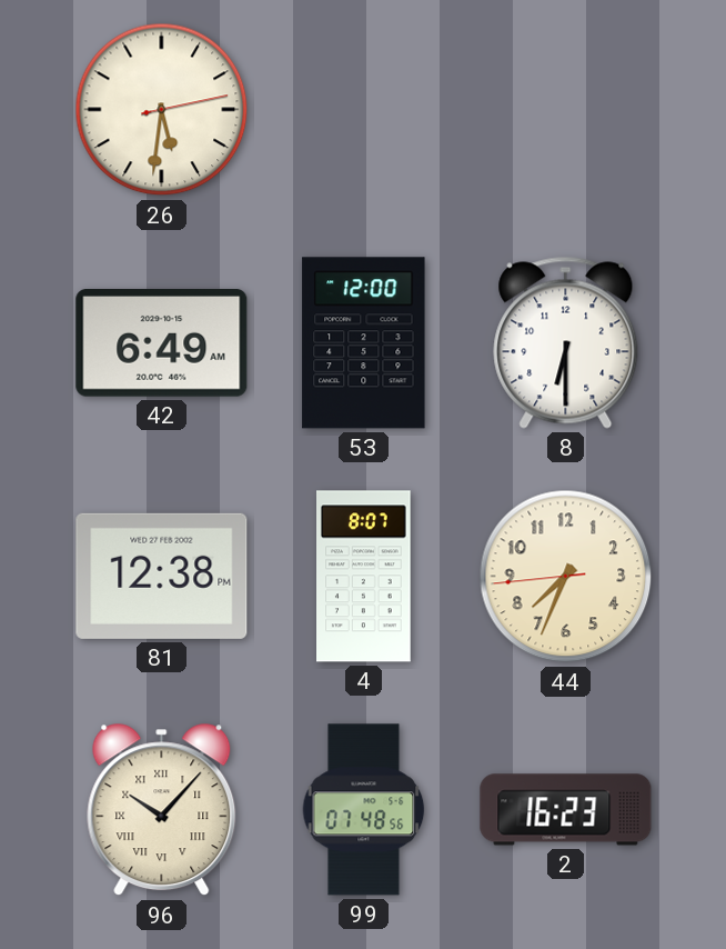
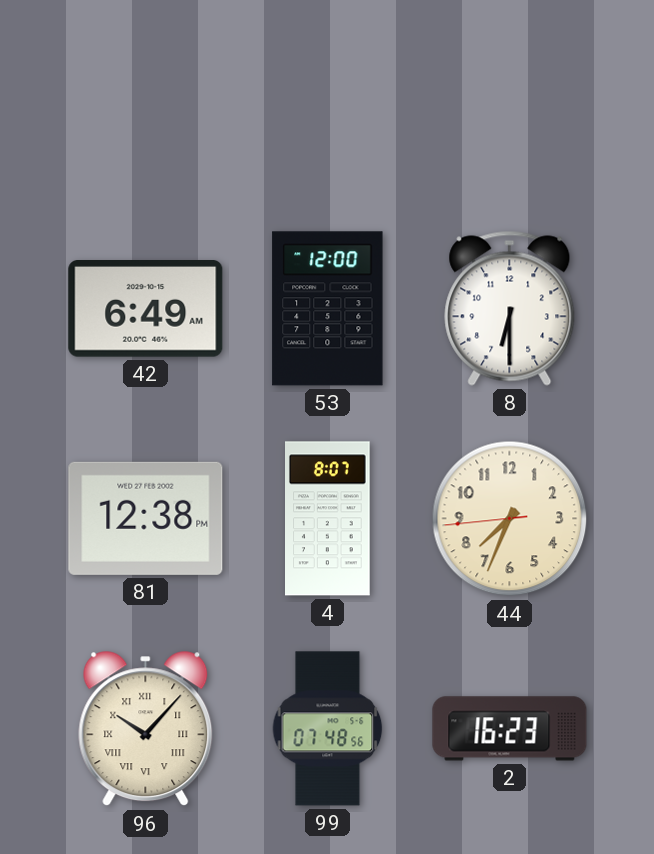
26: 5:31 -> none
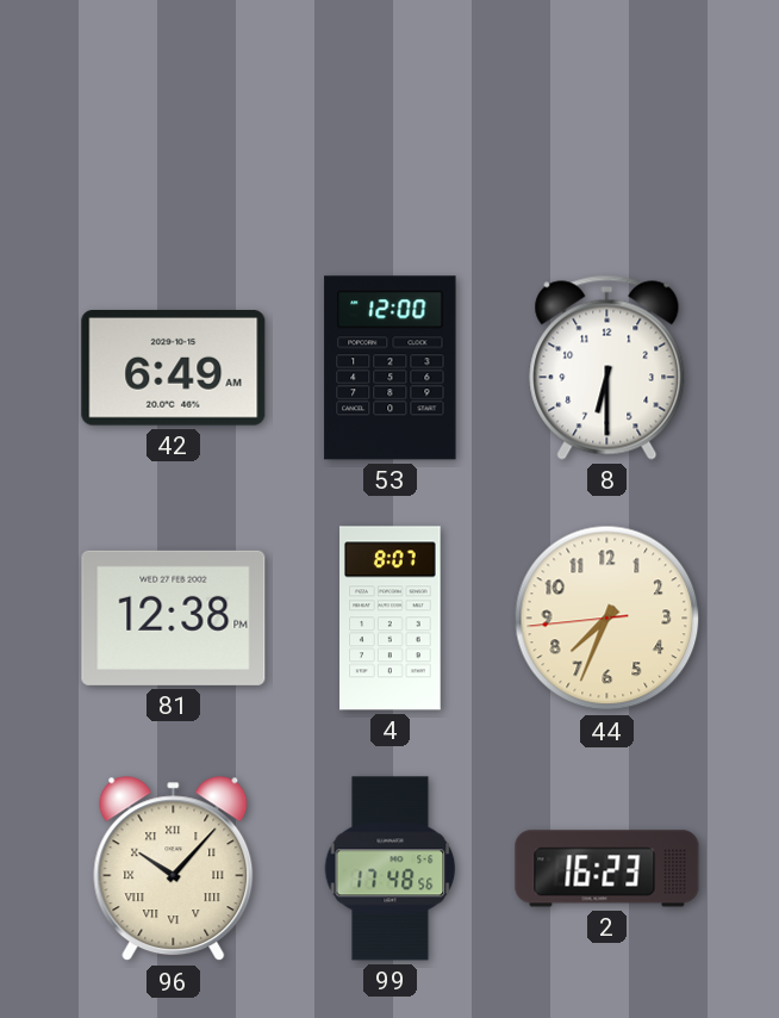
99: 07:48 -> 17:48
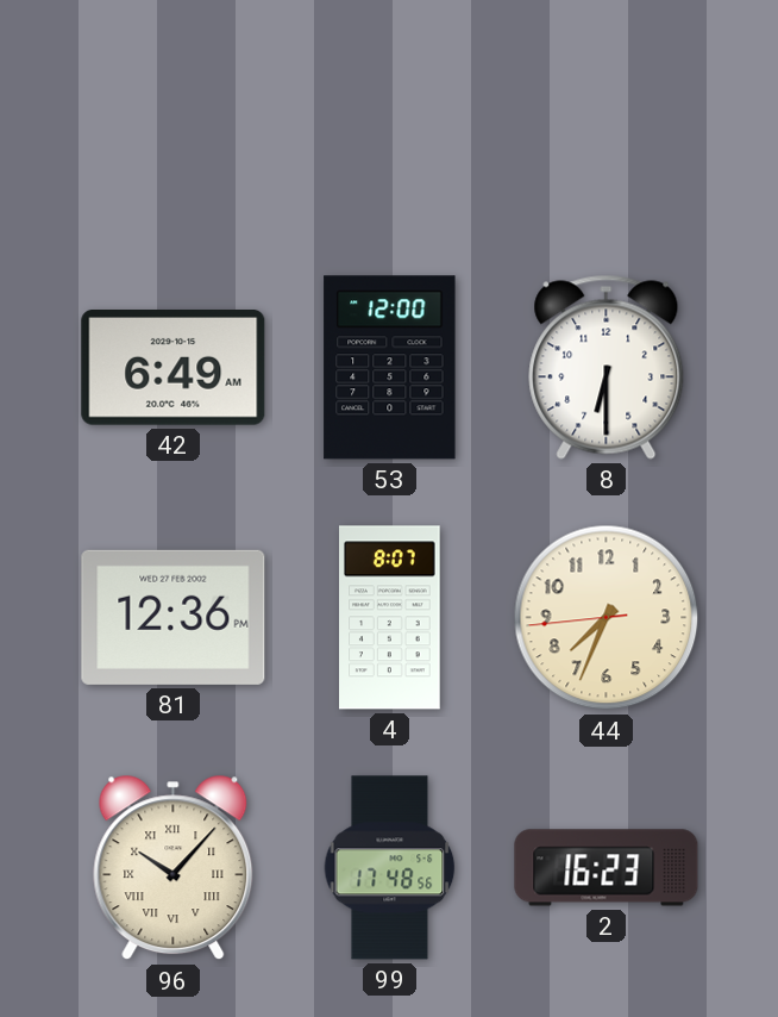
81: 12:38 -> 12:36
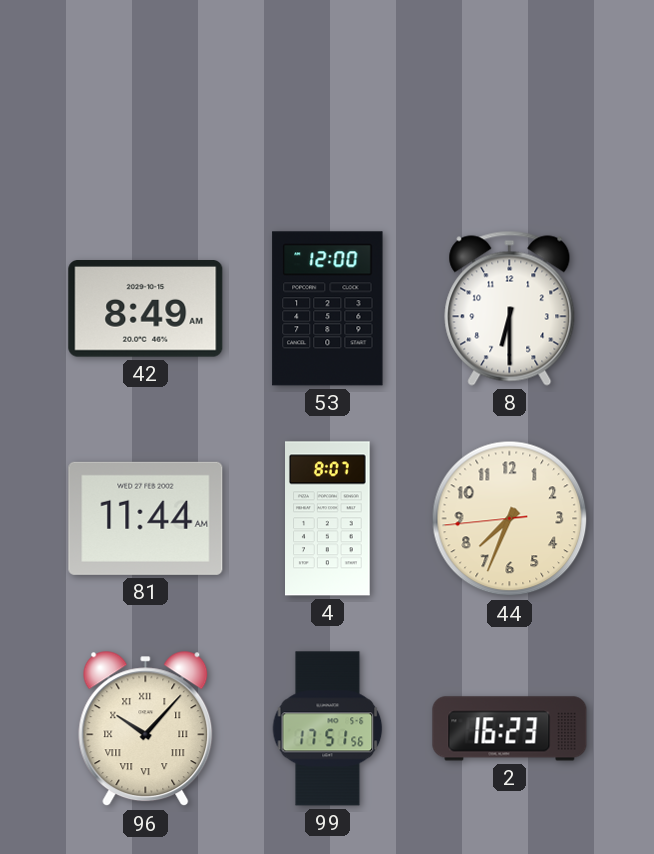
42: 6:49 -> 8:49
81: 12:36 -> 11:44
99: 17:48 -> 17:51
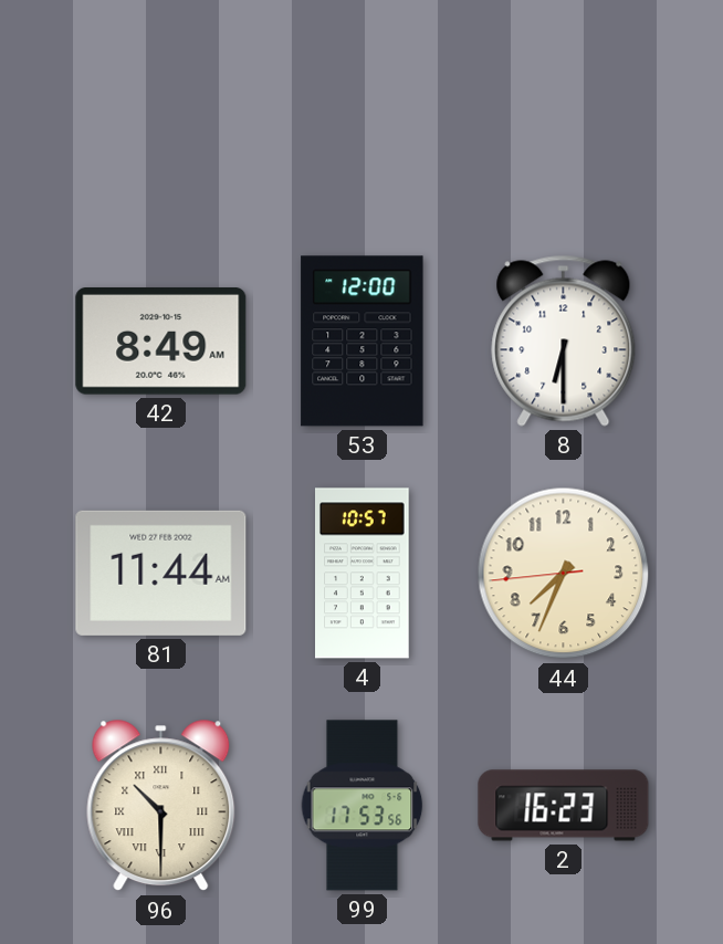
4: 8:07 -> 10:57
96: 10:07 -> 10:30
99: 17:51 -> 17:53
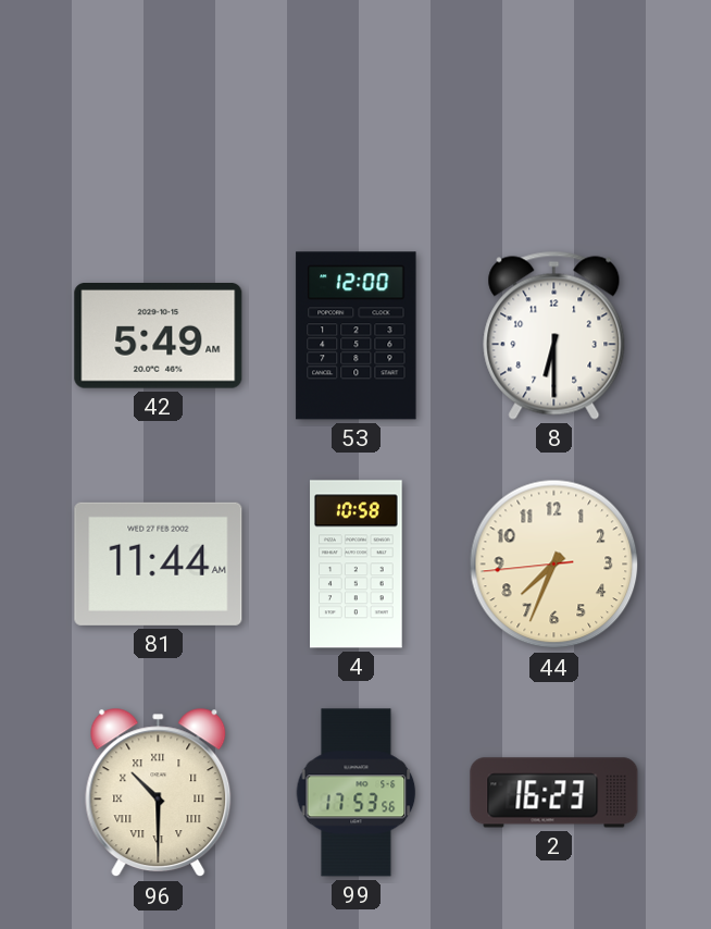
42: 8:49 -> 5:49
4: 10:57 -> 10:58
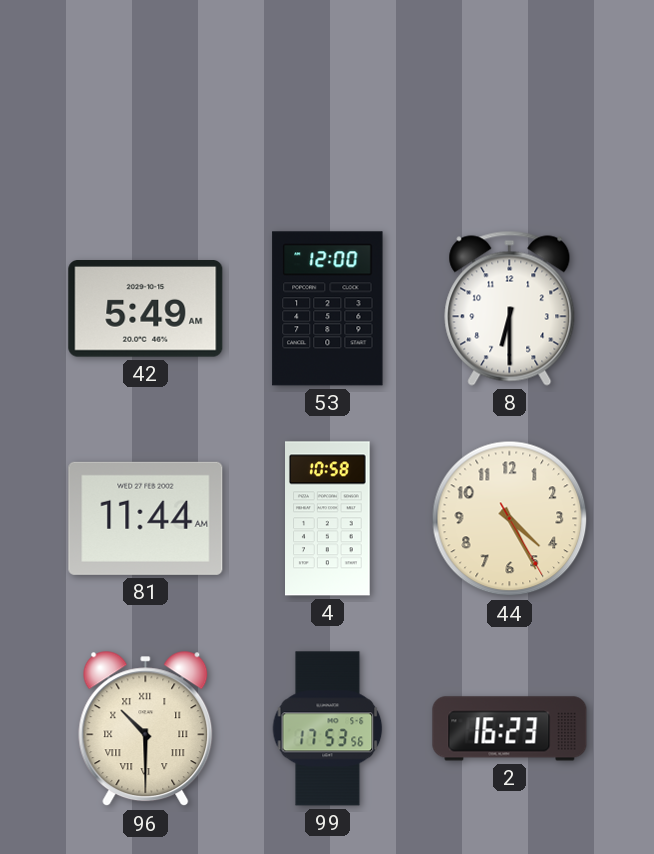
44: 7:33 -> 4:25
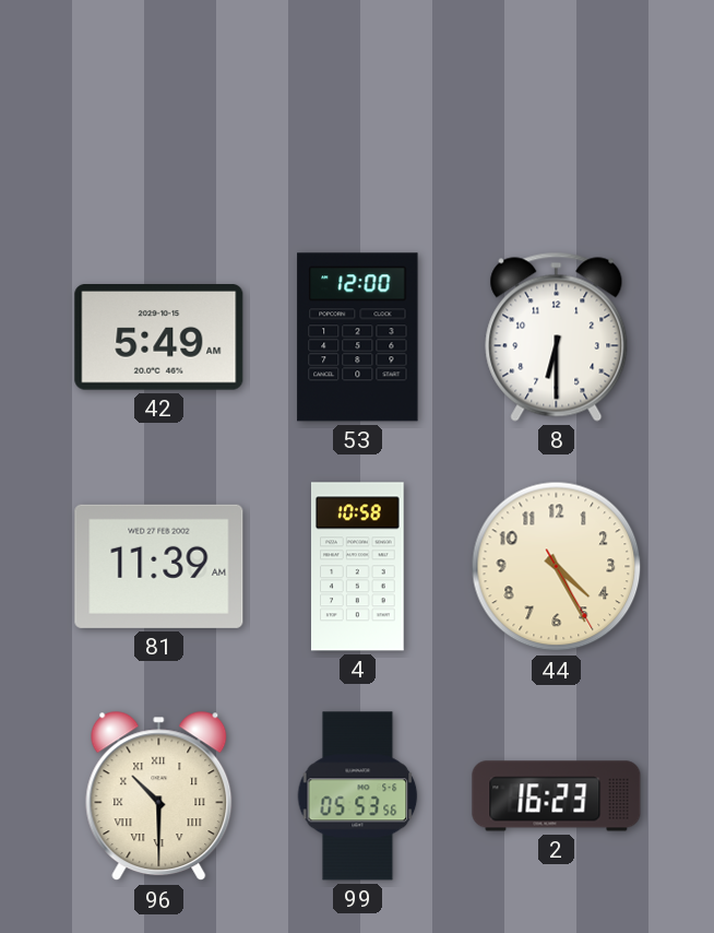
81: 11:44 -> 11:39
99: 17:53 -> 05:53
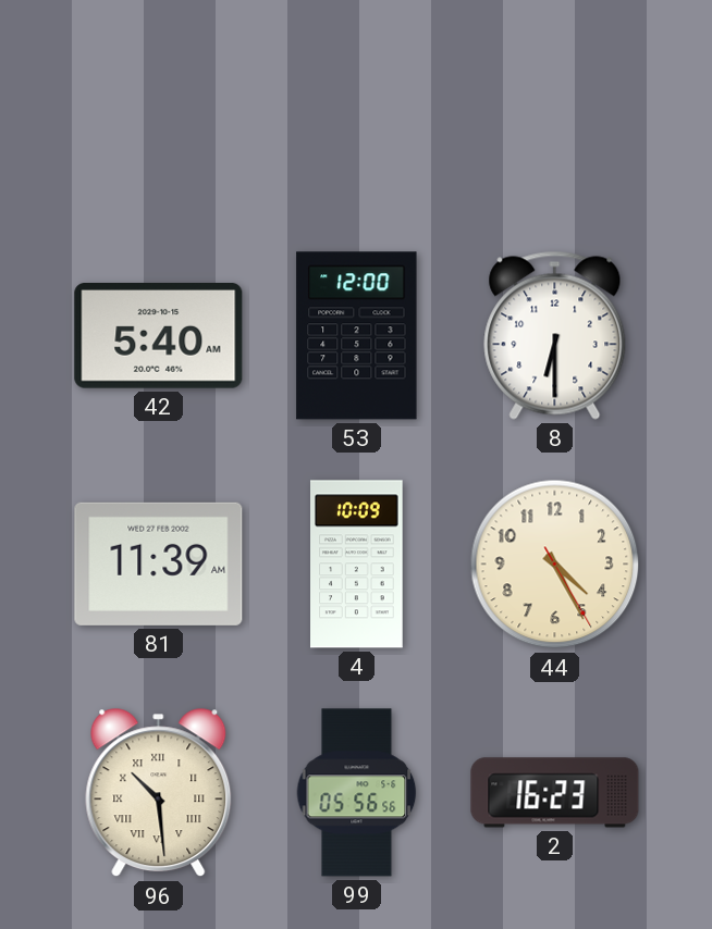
42: 5:49 -> 5:40
4: 10:58 -> 10:09
96: 10:30 -> 10:29
99: 05:53 -> 05:56
